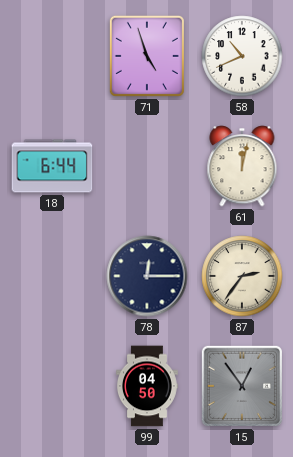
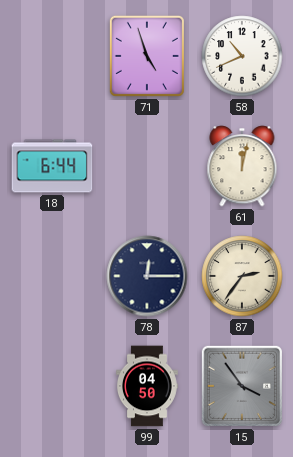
15: 12:54 -> 3:54
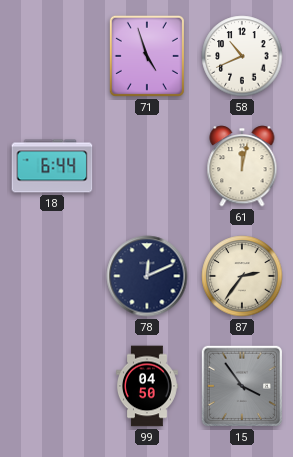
78: 12:15 -> 12:11
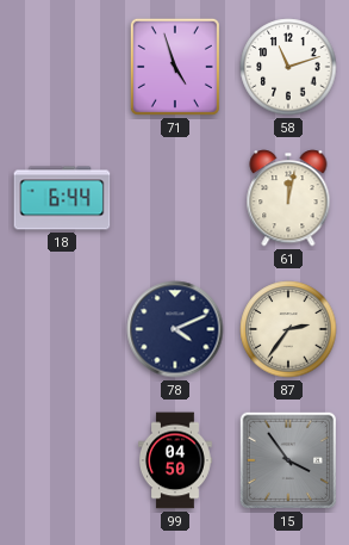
58: 10:41 -> 11:12
78: 12:11 -> 4:11
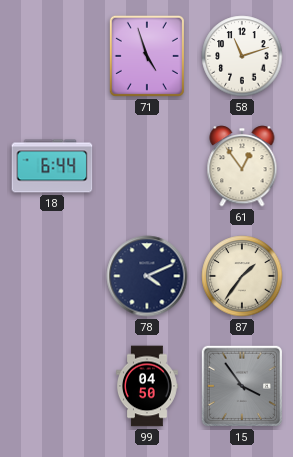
61: 12:02 -> 12:54
87: 2:36 -> 1:36
